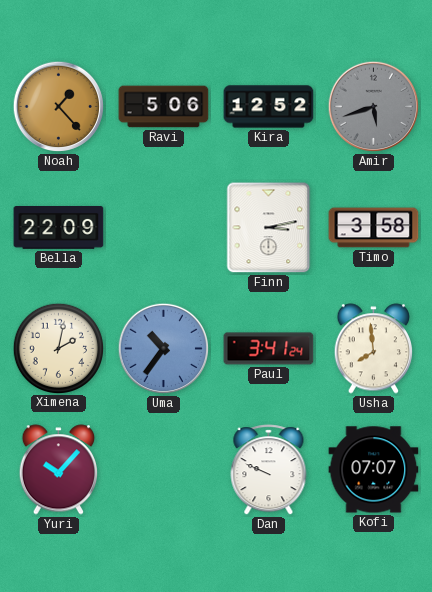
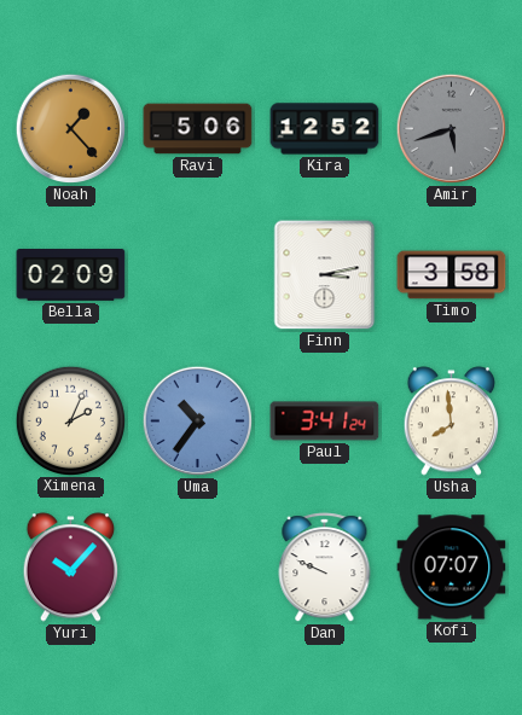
Bella: 22:09 -> 02:09
Ximena: 2:02 -> 2:04
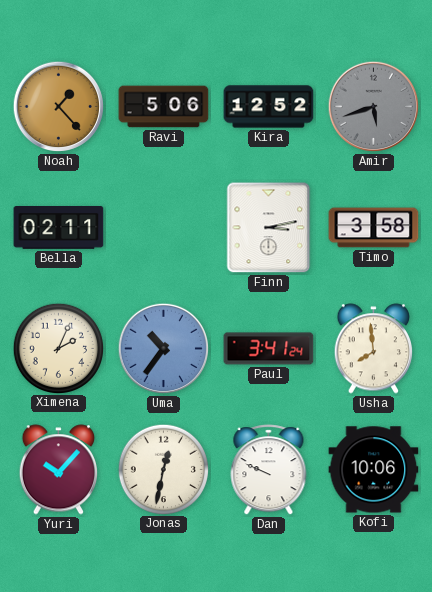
Bella: 02:09 -> 02:11
Jonas: none -> 12:32
Kofi: 07:07 -> 10:06
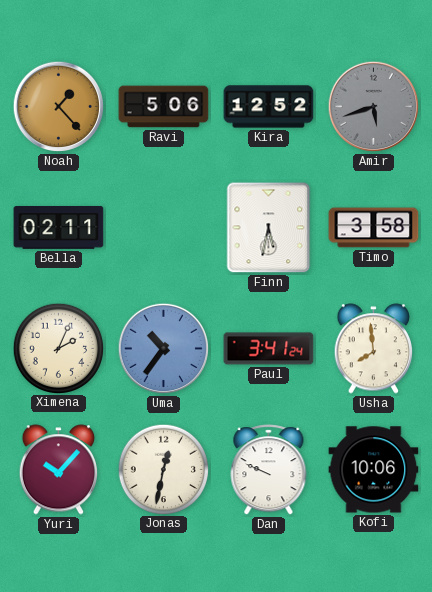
Finn: 3:13 -> 5:32
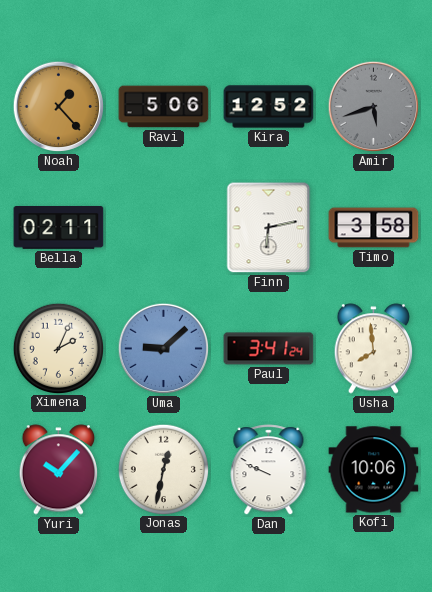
Finn: 5:32 -> 6:13
Uma: 10:36 -> 9:08
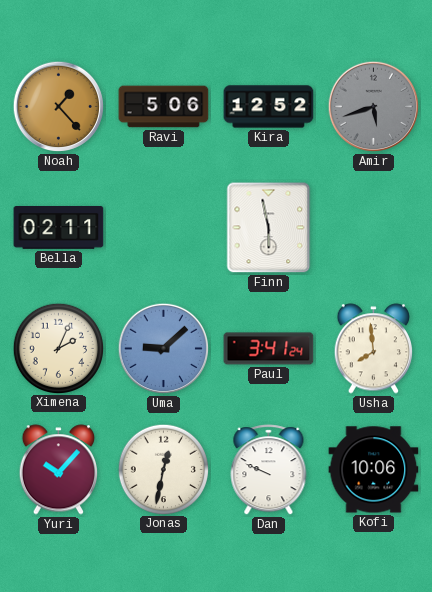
Finn: 6:13 -> 5:58
Timo: 3:58 -> none
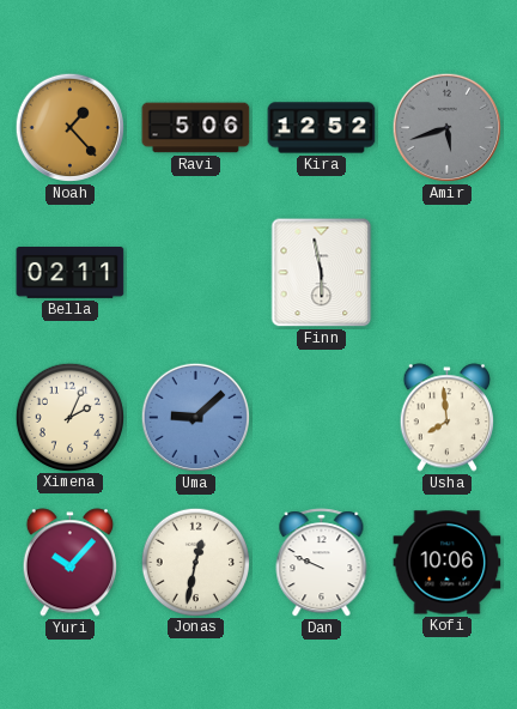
Paul: 3:41 -> none
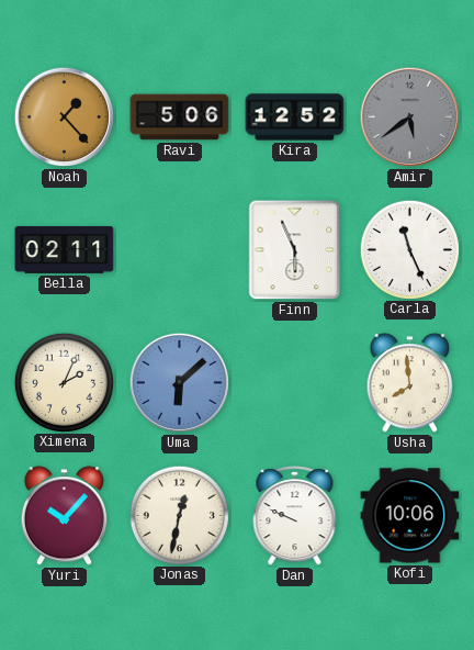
Amir: 5:42 -> 5:39
Finn: 5:58 -> 5:56
Carla: none -> 11:26
Uma: 9:08 -> 6:08
